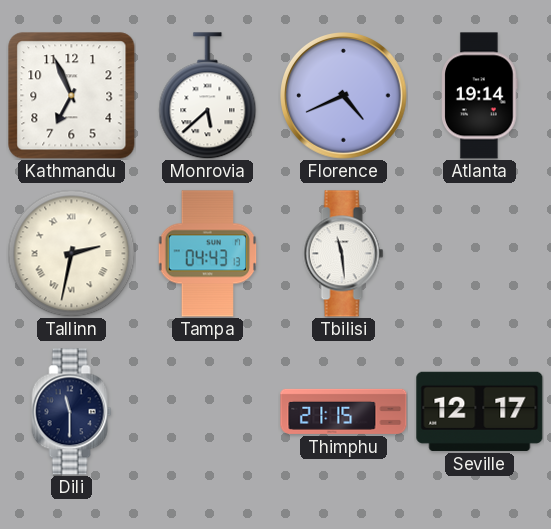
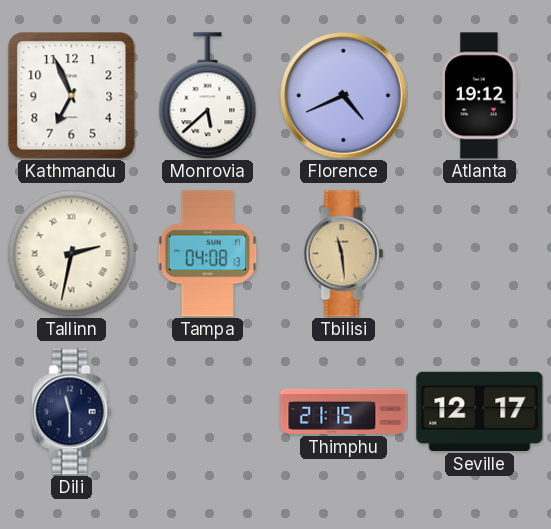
Atlanta: 19:14 -> 19:12
Tampa: 04:43 -> 04:08
Tbilisi dial: white -> champagne
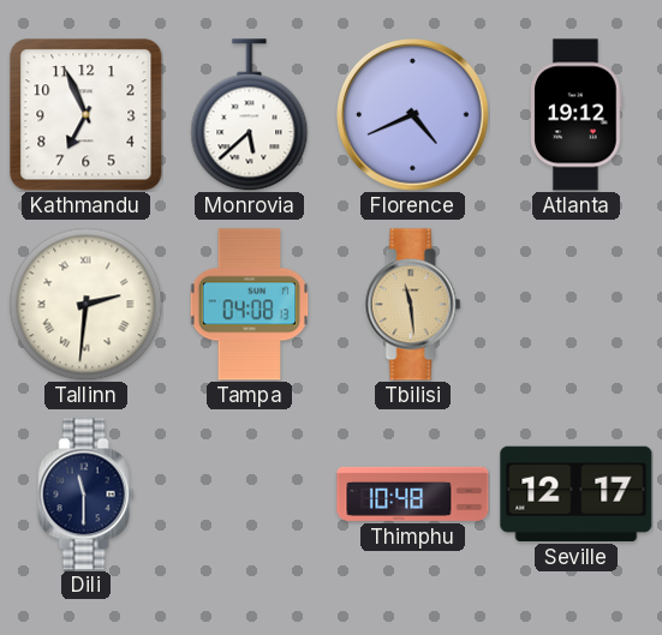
Tallinn: 2:32 -> 2:31
Thimphu: 21:15 -> 10:48
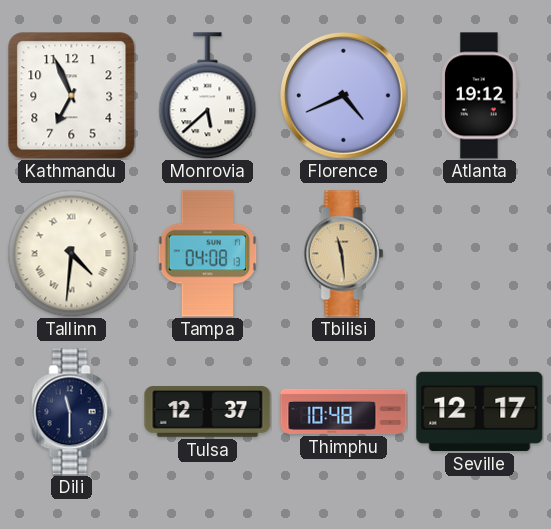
Tallinn: 2:31 -> 4:31
Tulsa: none -> 12:37
